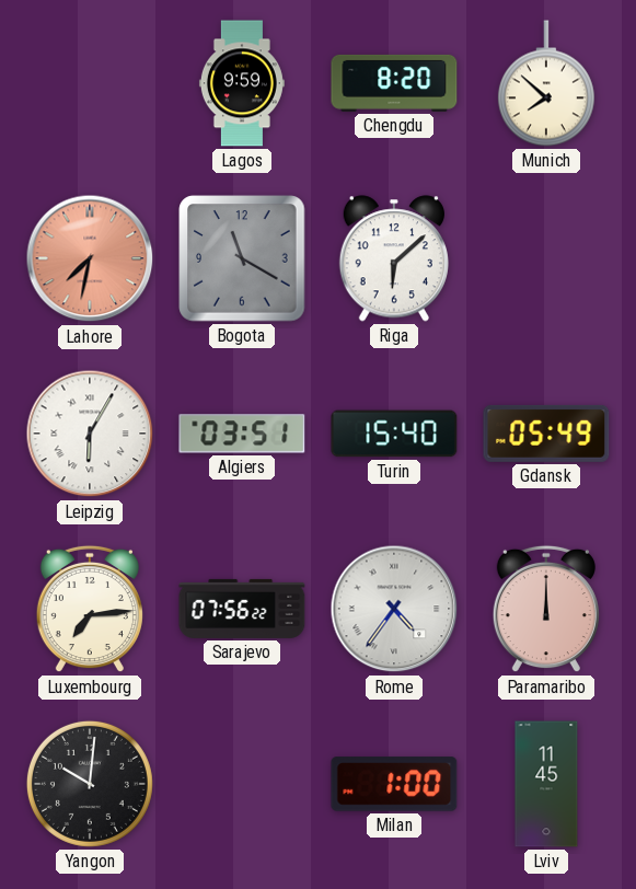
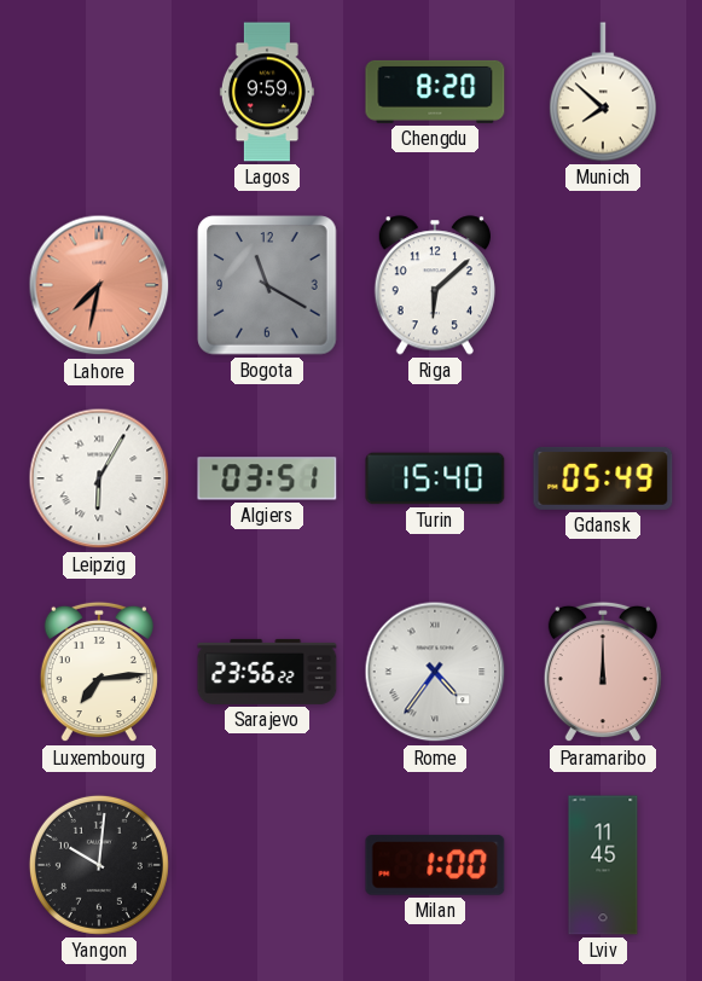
Sarajevo: 07:56 -> 23:56
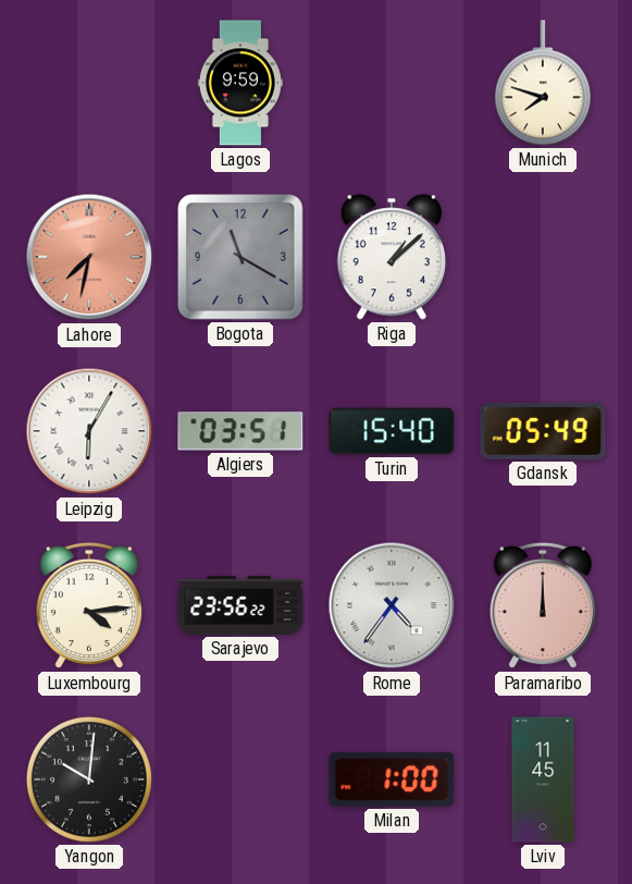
Chengdu: 8:20 -> none
Munich: 7:52 -> 7:48
Riga: 6:08 -> 1:08
Luxembourg: 7:14 -> 4:14
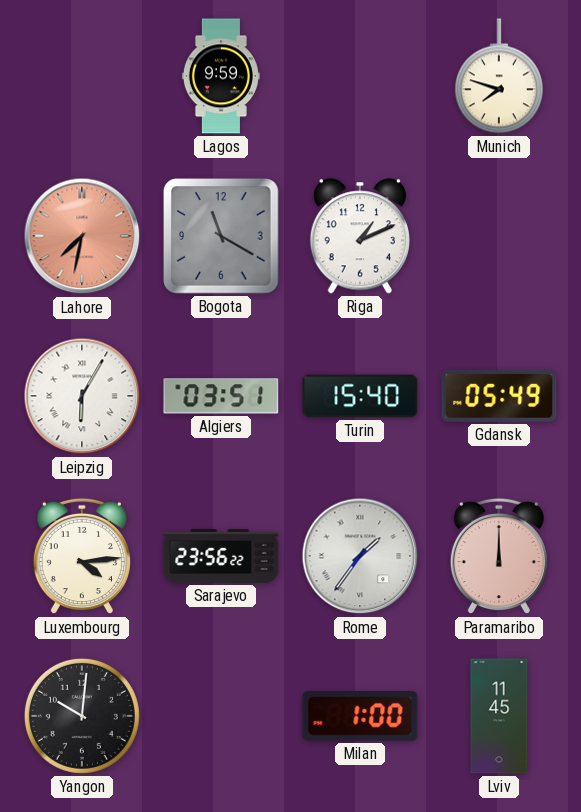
Riga: 1:08 -> 1:11
Rome: 4:36 -> 1:36
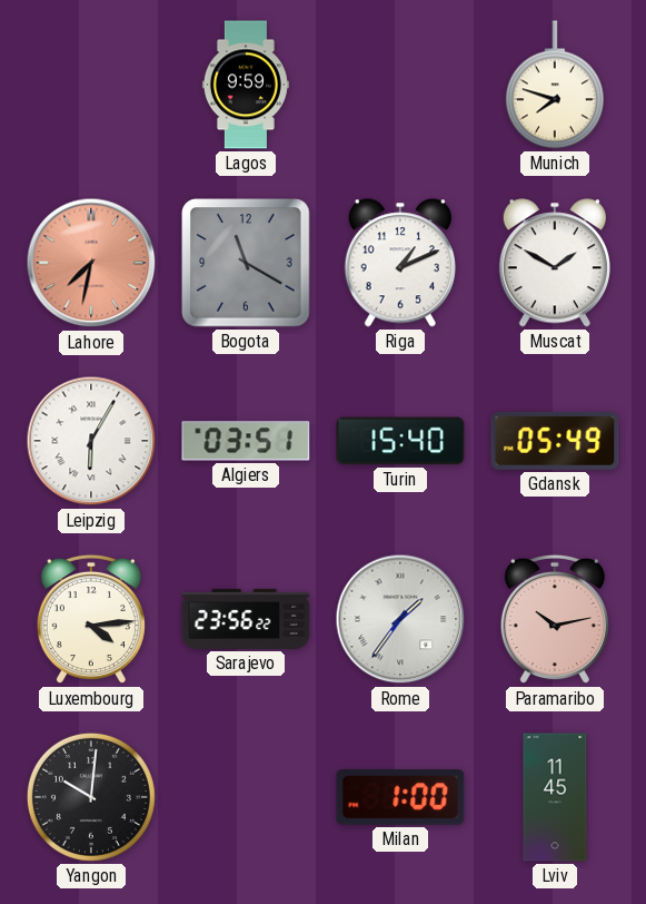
Muscat: none -> 1:50
Paramaribo: 12:00 -> 10:13
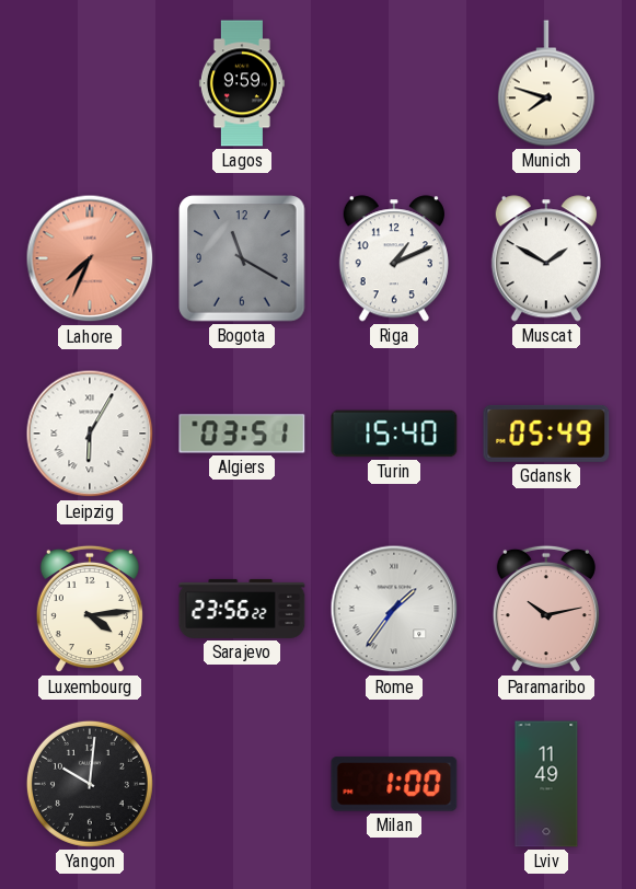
Lahore: 7:32 -> 7:34
Lviv: 11:45 -> 11:49
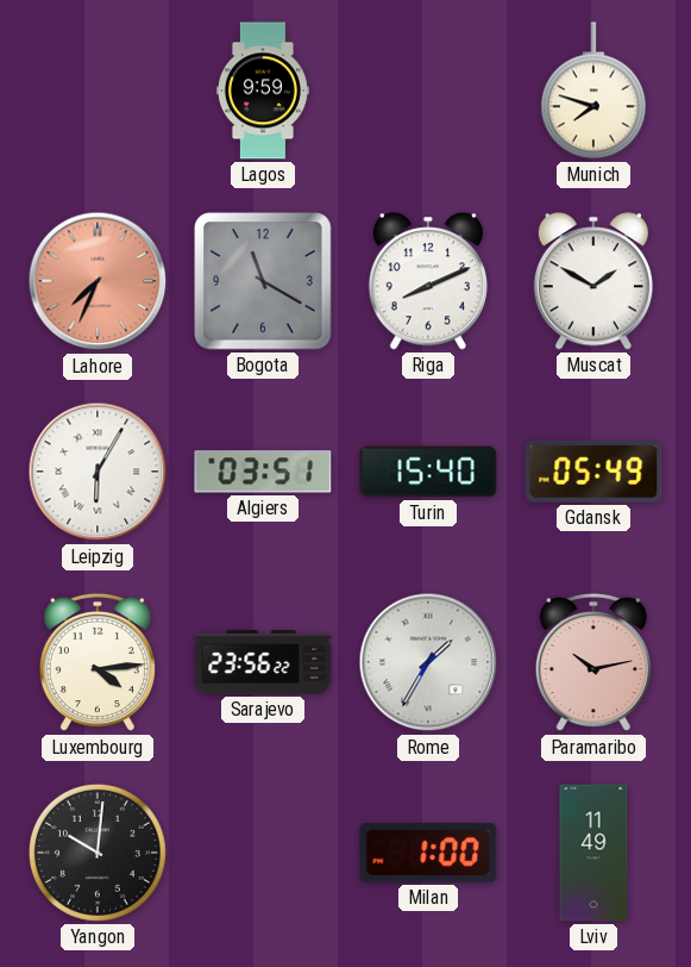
Riga: 1:11 -> 8:11
Rome: 1:36 -> 1:35
